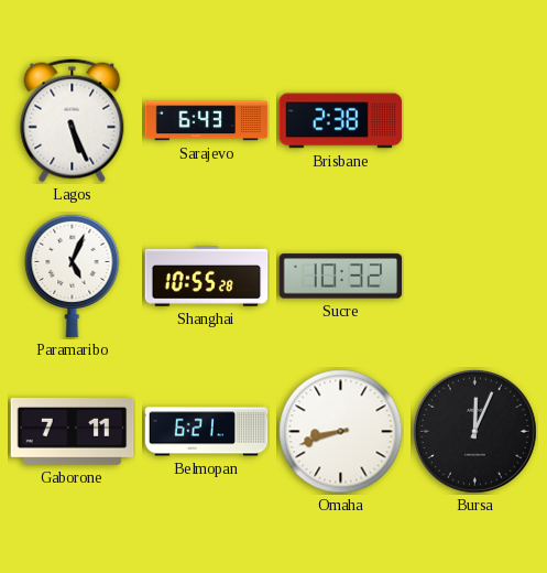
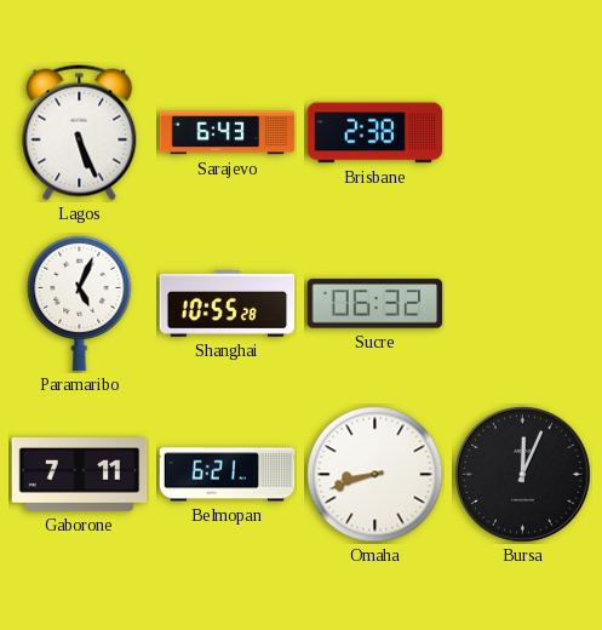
Sucre: 10:32 -> 06:32
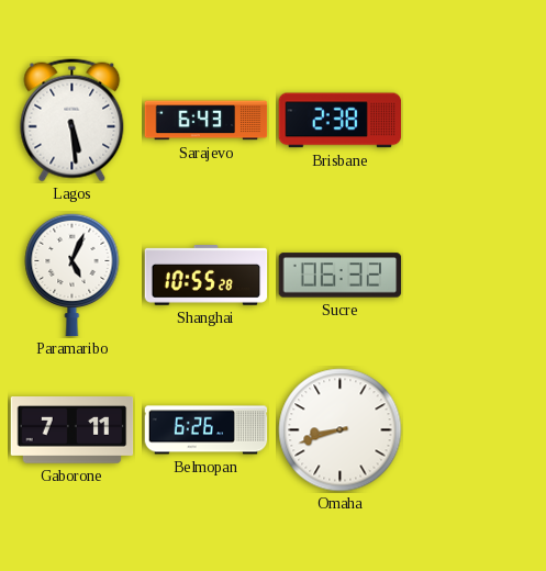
Lagos: 5:26 -> 5:29
Belmopan: 6:21 -> 6:26
Bursa: 12:04 -> none
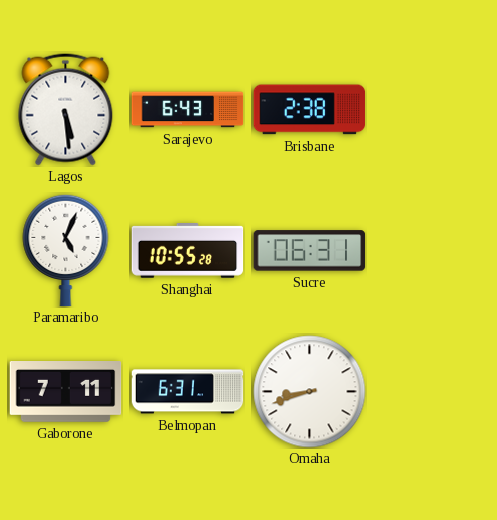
Sucre: 06:32 -> 06:31
Belmopan: 6:26 -> 6:31
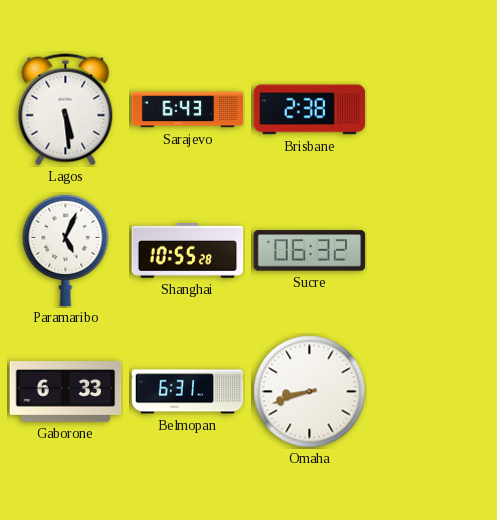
Sucre: 06:31 -> 06:32
Gaborone: 7:11 -> 6:33
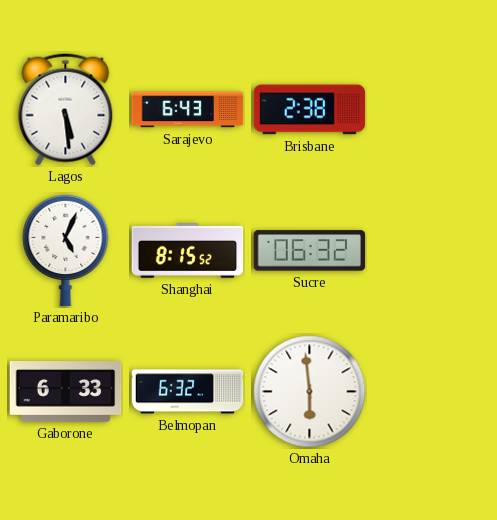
Shanghai: 10:55 -> 8:15
Belmopan: 6:31 -> 6:32
Omaha: 8:42 -> 5:59
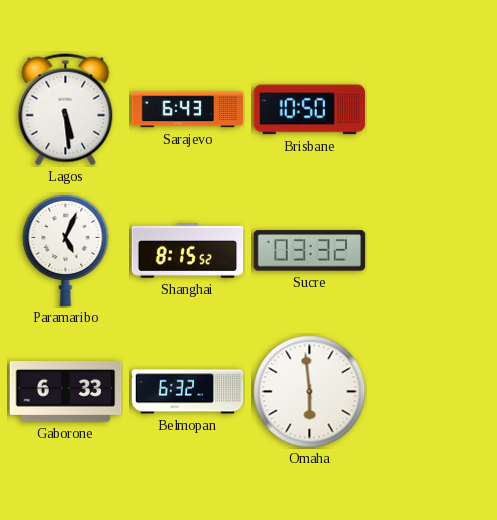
Brisbane: 2:38 -> 10:50
Sucre: 06:32 -> 03:32
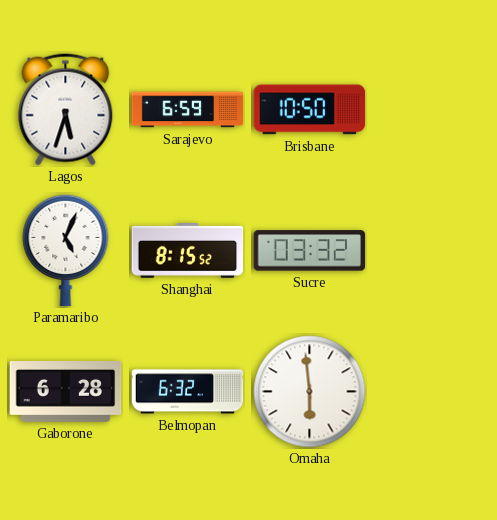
Lagos: 5:29 -> 5:33
Sarajevo: 6:43 -> 6:59
Gaborone: 6:33 -> 6:28
